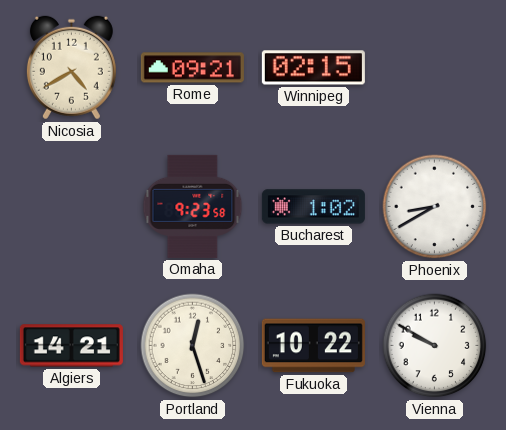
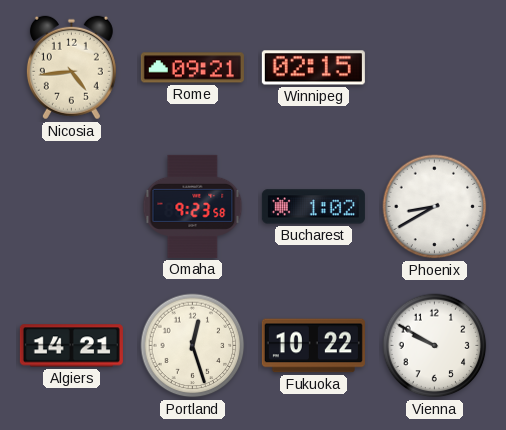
Nicosia: 4:40 -> 4:44
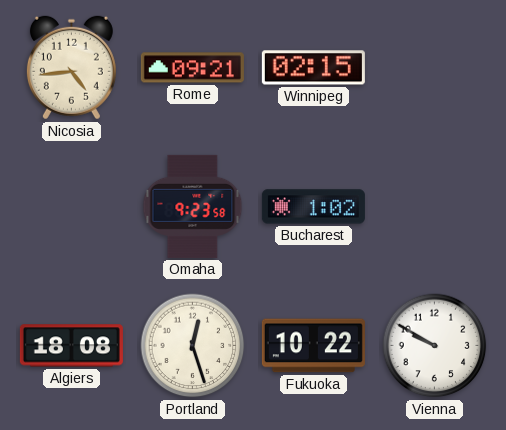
Phoenix: 8:40 -> none
Algiers: 14:21 -> 18:08
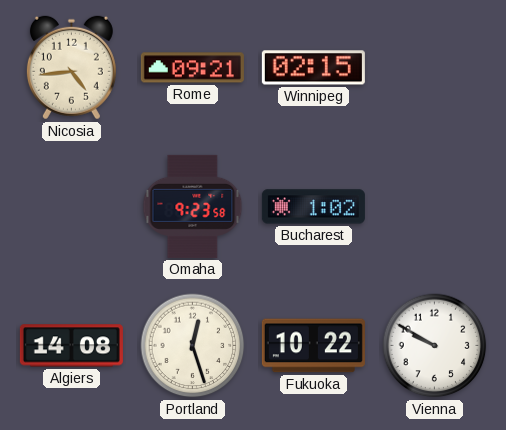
Algiers: 18:08 -> 14:08
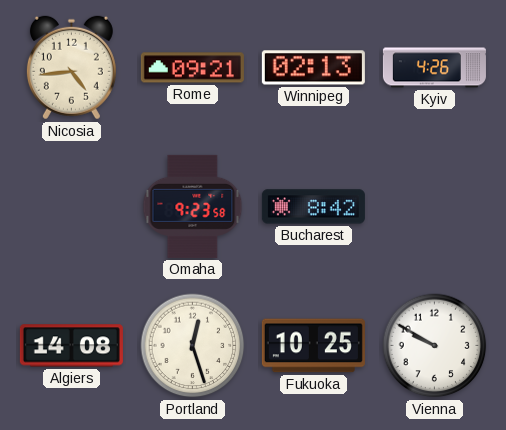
Winnipeg: 02:15 -> 02:13
Kyiv: none -> 4:26
Bucharest: 1:02 -> 8:42
Fukuoka: 10:22 -> 10:25
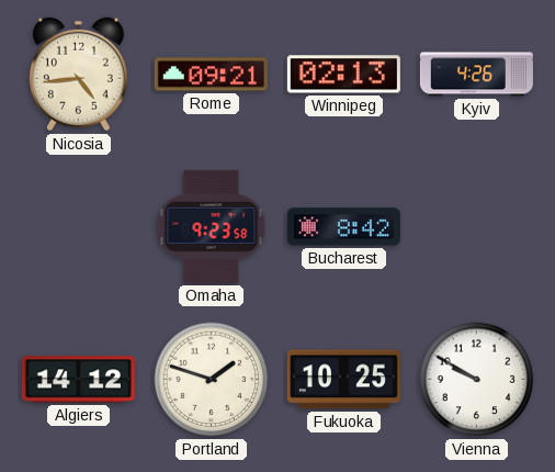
Algiers: 14:08 -> 14:12
Portland: 12:27 -> 1:48
